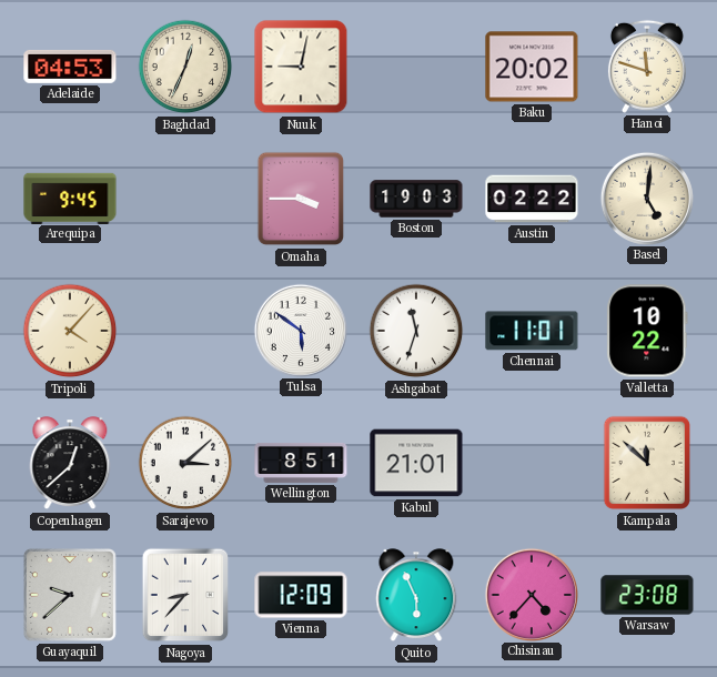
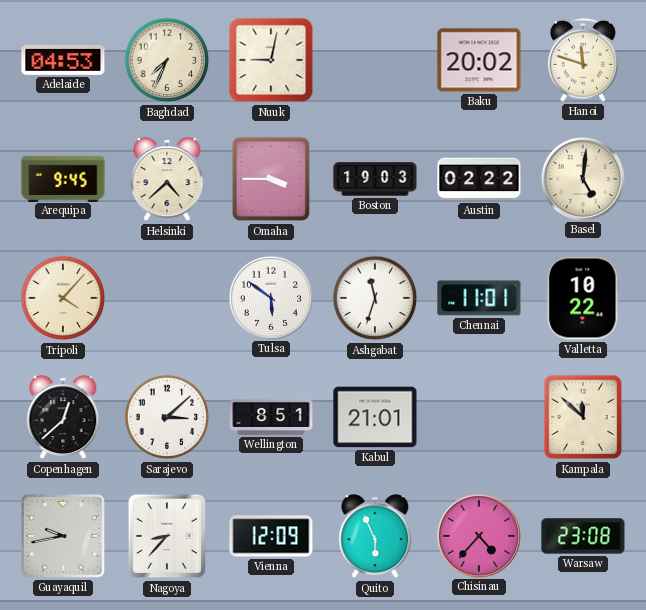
Baghdad: 12:34 -> 7:34
Helsinki: none -> 4:38
Guayaquil: 9:38 -> 9:43
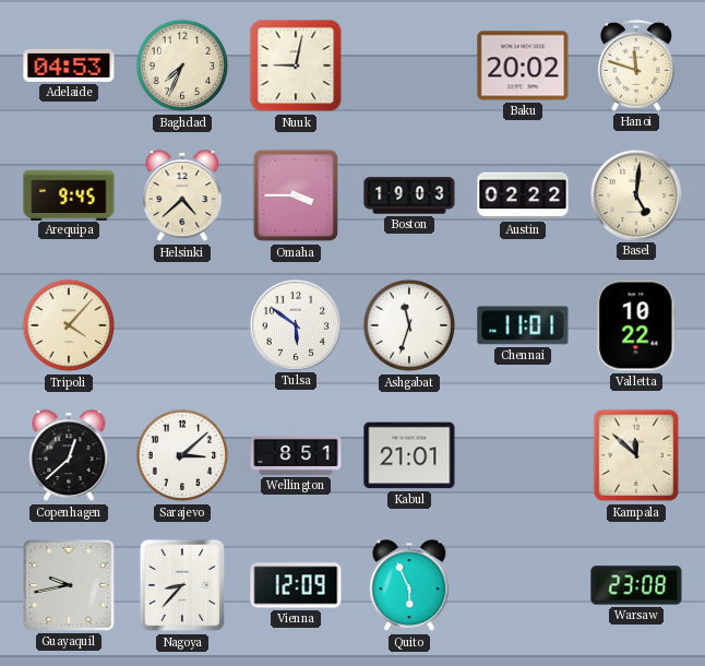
Chisinau: 4:37 -> none
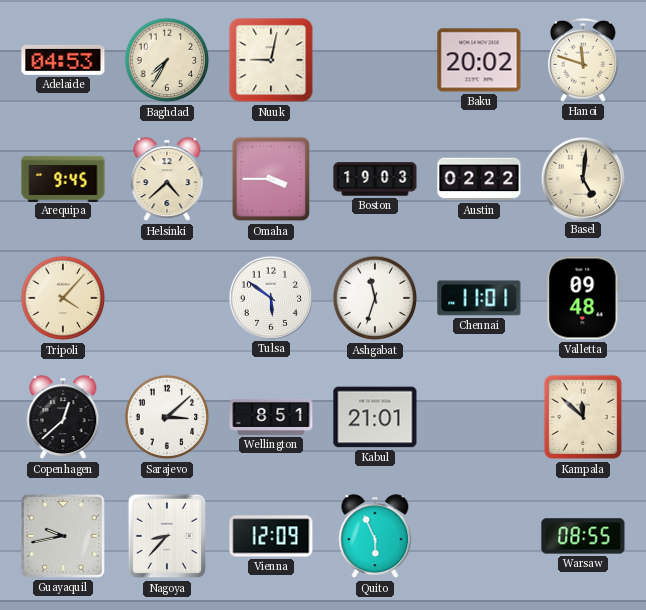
Baghdad: 7:34 -> 7:35
Valletta: 10:22 -> 09:48
Warsaw: 23:08 -> 08:55
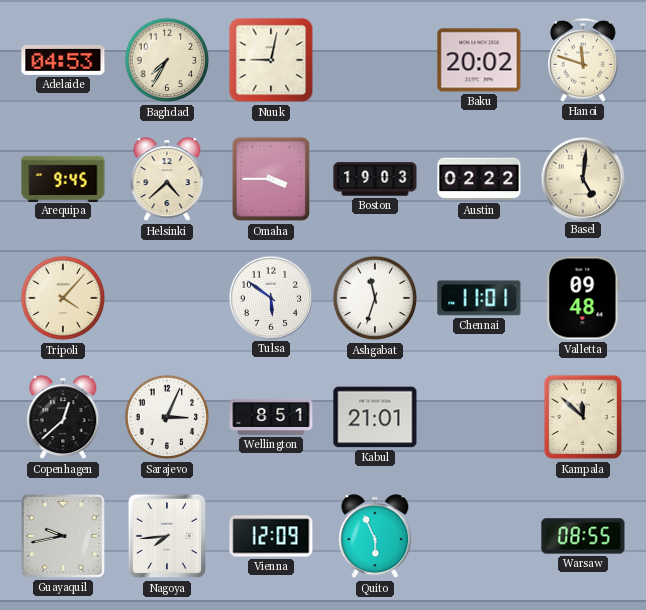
Sarajevo: 3:08 -> 3:04
Nagoya: 8:37 -> 7:44
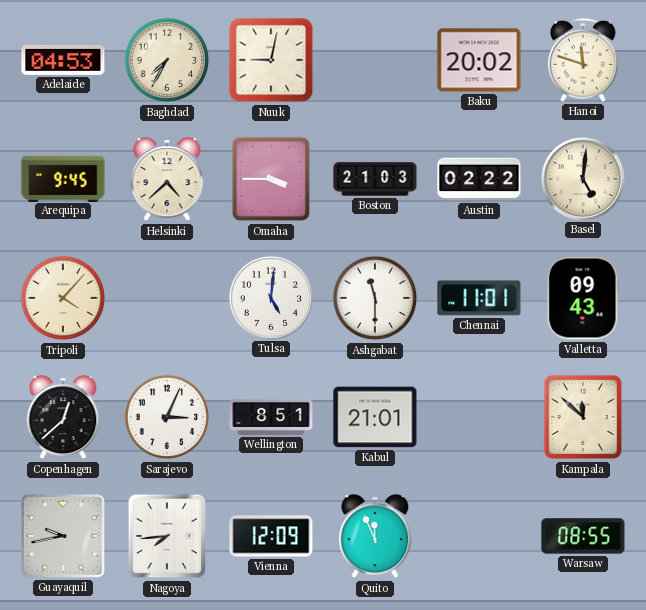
Boston: 19:03 -> 21:03
Tulsa: 5:51 -> 5:01
Ashgabat: 11:33 -> 11:30
Valletta: 09:48 -> 09:43
Quito: 5:56 -> 11:56
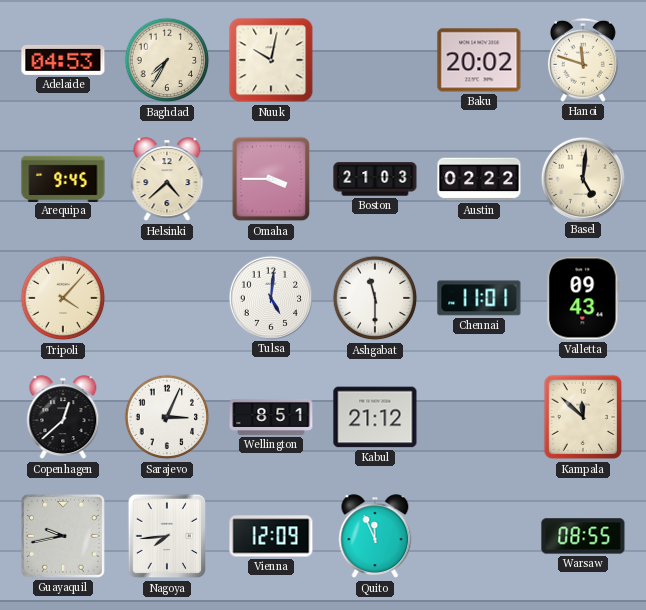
Nuuk: 9:02 -> 10:02
Kabul: 21:01 -> 21:12
